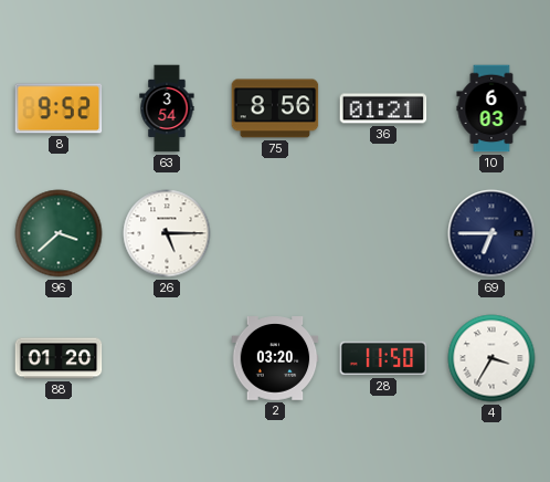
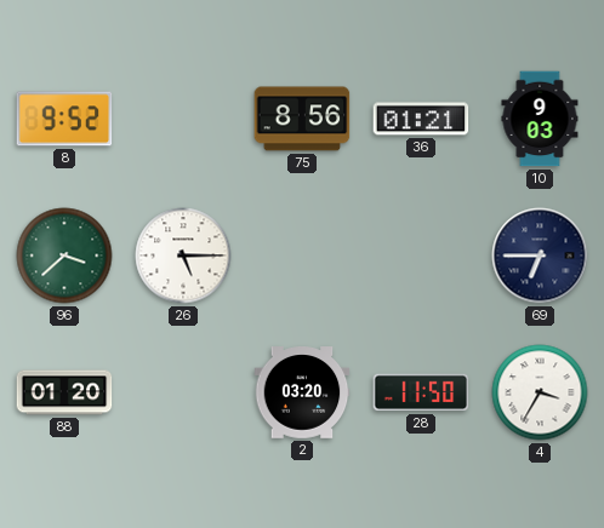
63: 3:54 -> none
10: 6:03 -> 9:03
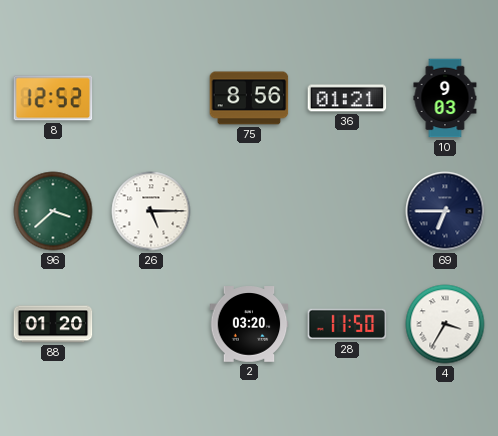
8: 9:52 -> 12:52
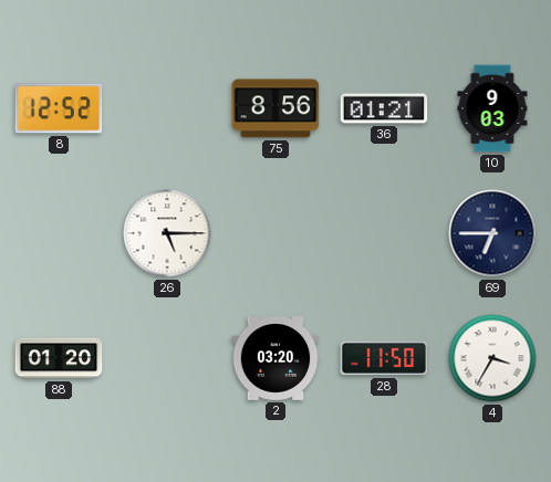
96: 3:38 -> none
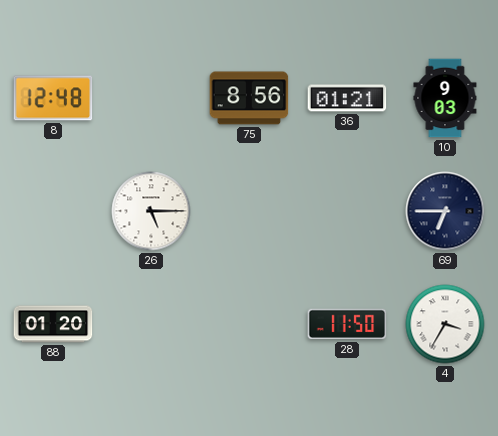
8: 12:52 -> 12:48
2: 03:20 -> none
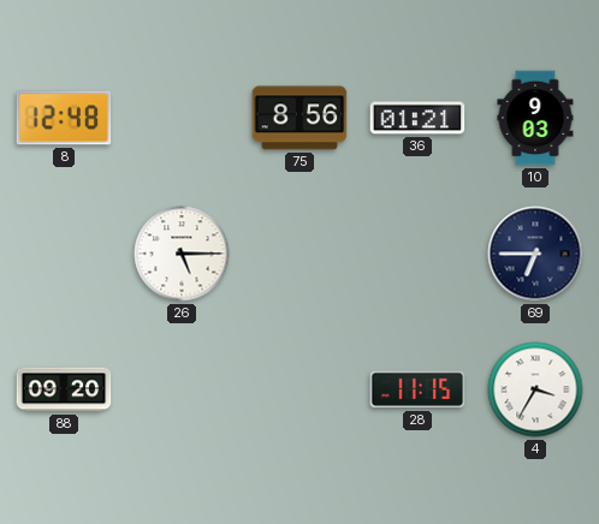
88: 01:20 -> 09:20
28: 11:50 -> 11:15
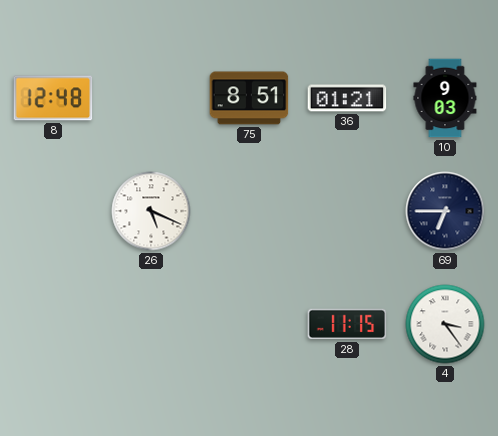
75: 8:56 -> 8:51
26: 5:15 -> 5:19
88: 09:20 -> none
4: 3:35 -> 3:24
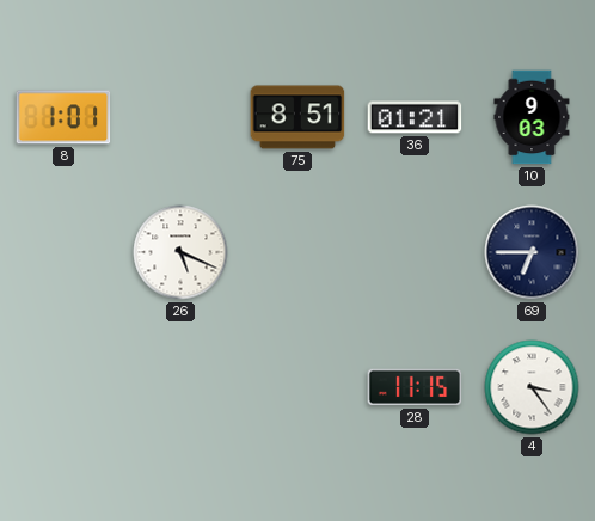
8: 12:48 -> 1:01
